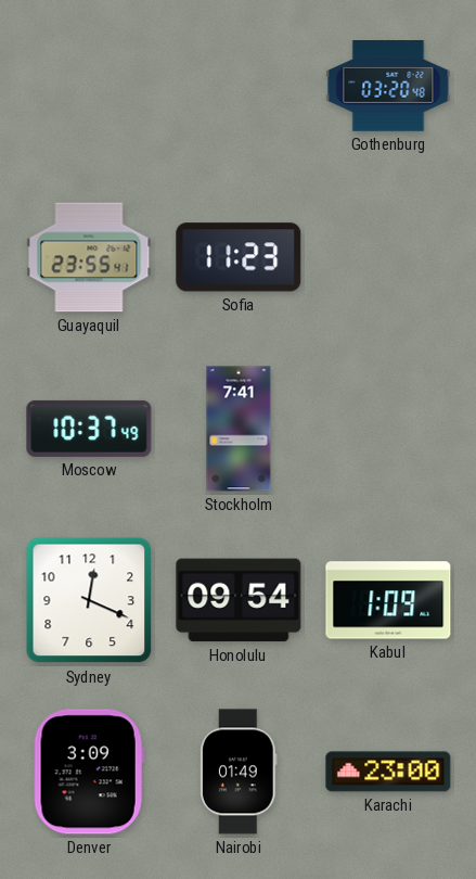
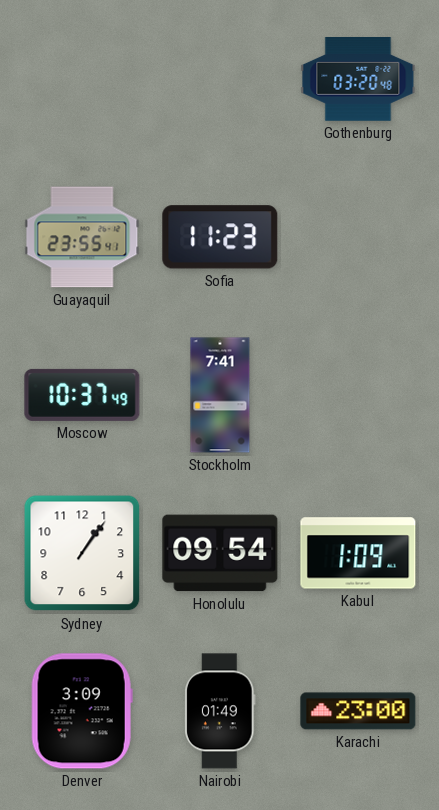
Sydney: 12:19 -> 1:06
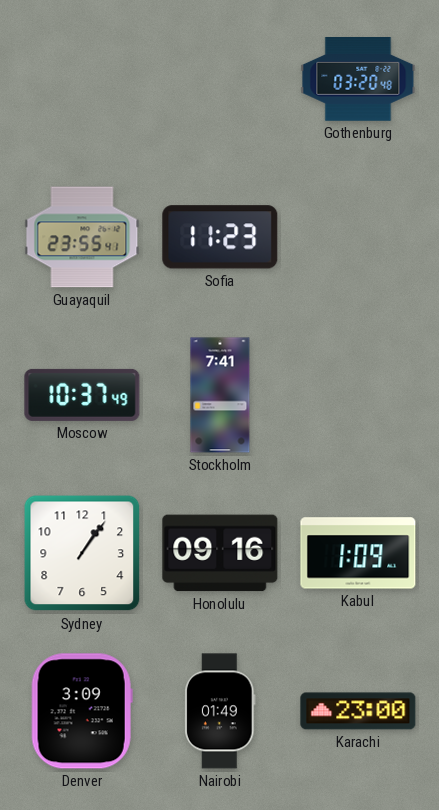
Honolulu: 09:54 -> 09:16
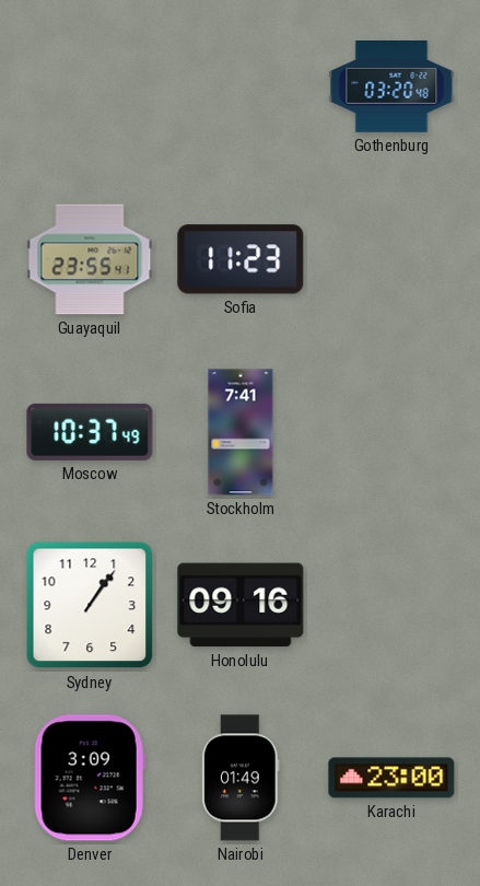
Kabul: 1:09 -> none
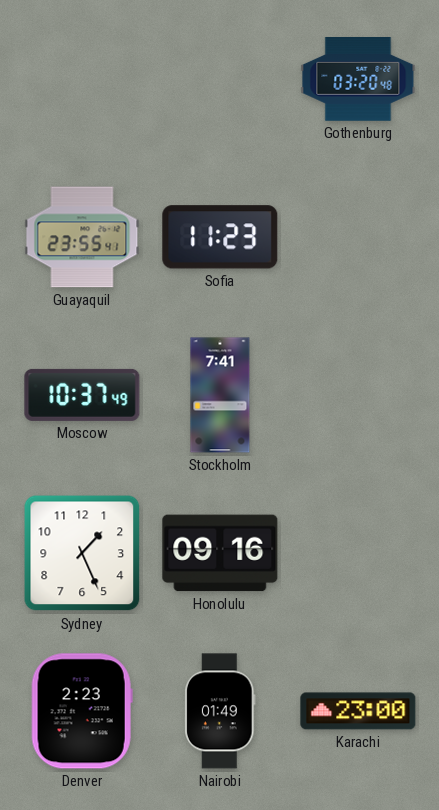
Sydney: 1:06 -> 1:26
Denver: 3:09 -> 2:23
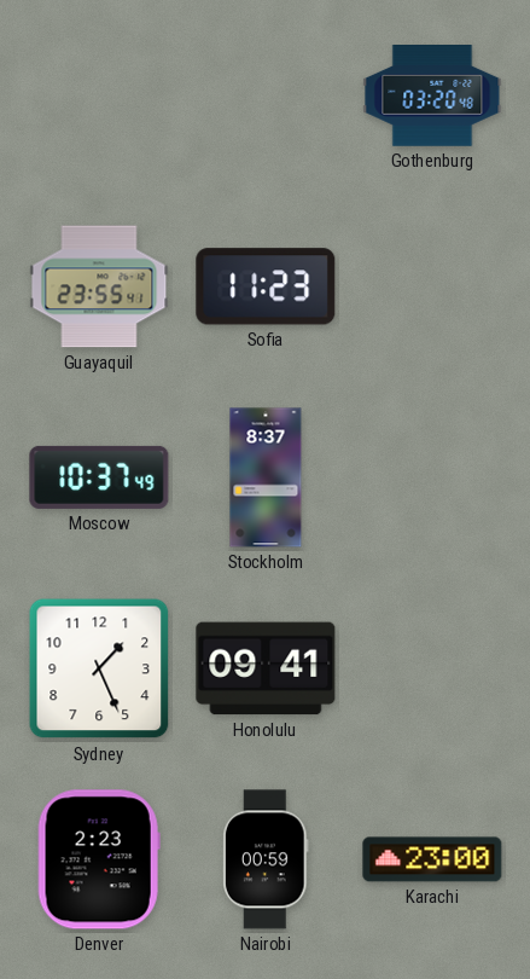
Stockholm: 7:41 -> 8:37
Honolulu: 09:16 -> 09:41
Nairobi: 01:49 -> 00:59
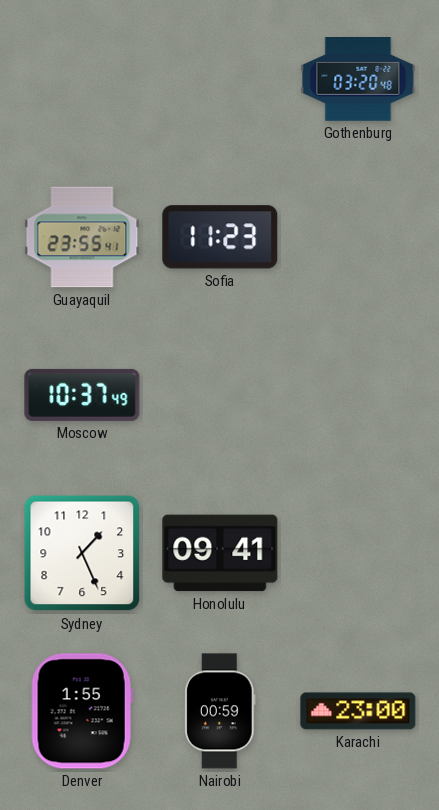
Stockholm: 8:37 -> none
Denver: 2:23 -> 1:55
